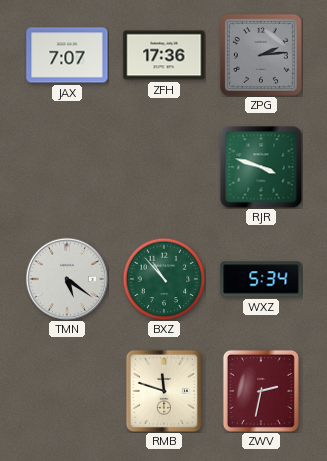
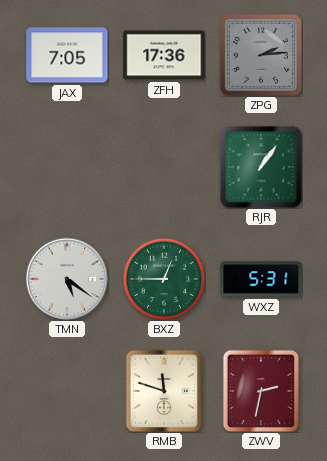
JAX: 7:07 -> 7:05
RJR: 3:48 -> 1:06
BXZ: 10:53 -> 12:45
WXZ: 5:34 -> 5:31
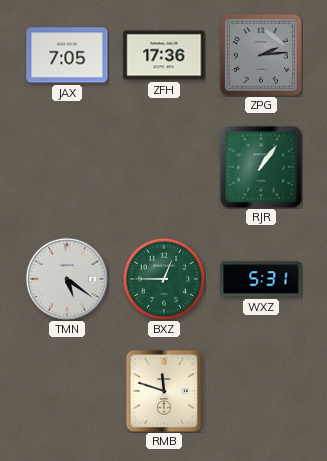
ZWV: 2:32 -> none
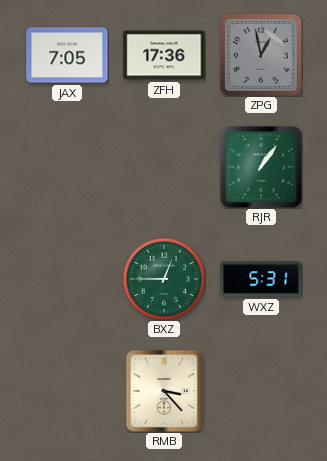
ZPG: 2:14 -> 12:58
TMN: 5:21 -> none
RMB: 11:48 -> 3:23
